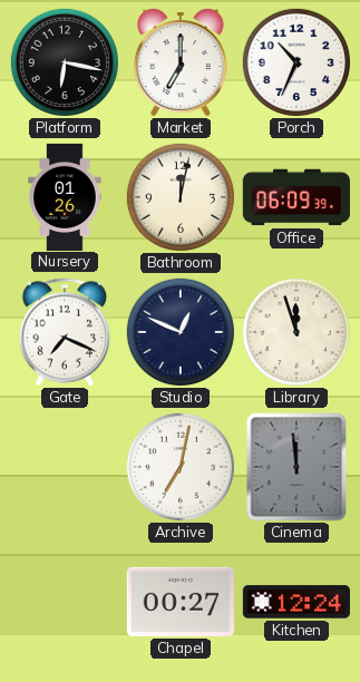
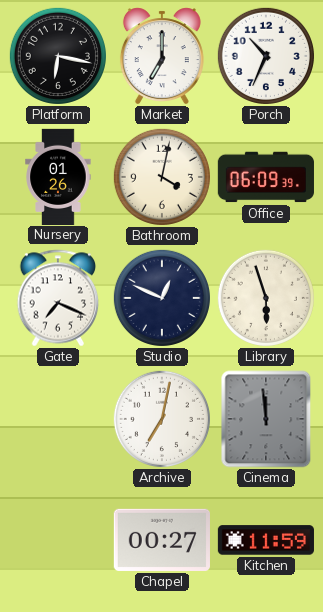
Bathroom: 12:02 -> 4:02
Library: 11:57 -> 5:57
Kitchen: 12:24 -> 11:59
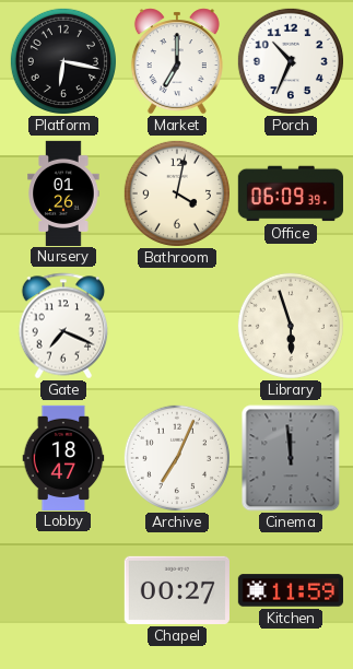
Studio: 12:49 -> none
Lobby: none -> 18:47
Archive: 7:02 -> 7:04
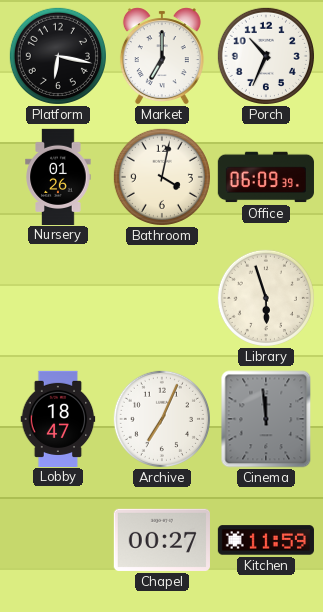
Gate: 7:19 -> none
